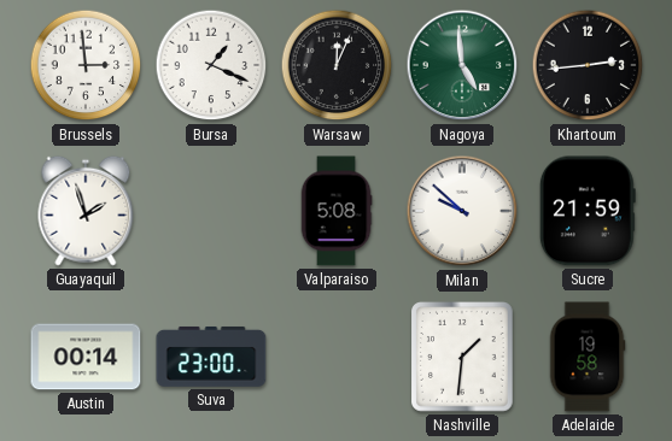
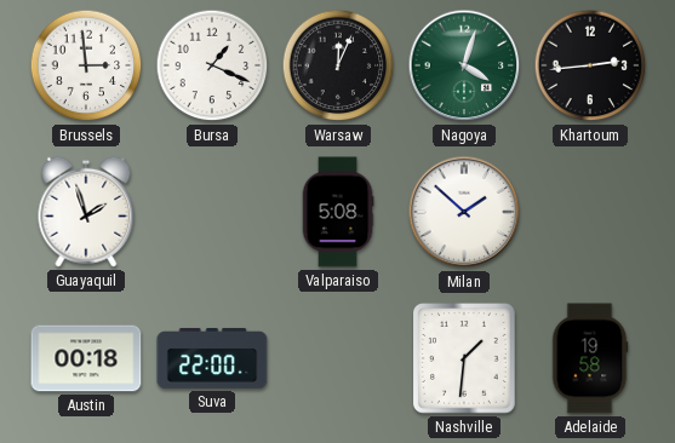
Nagoya: 4:59 -> 4:03
Milan: 9:52 -> 1:52
Sucre: 21:59 -> none
Austin: 00:14 -> 00:18
Suva: 23:00 -> 22:00
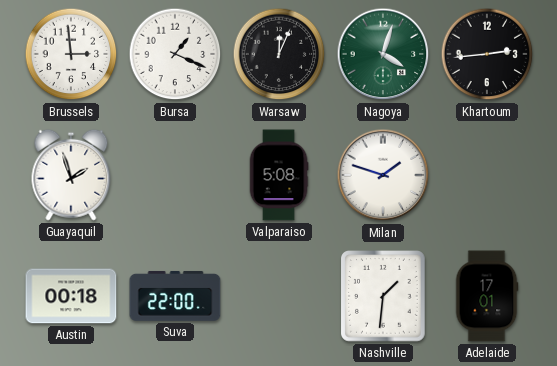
Milan: 1:52 -> 1:48
Adelaide: 19:58 -> 17:01
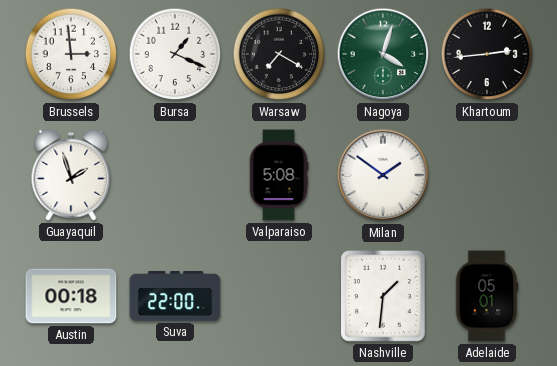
Warsaw: 12:04 -> 7:20
Milan: 1:48 -> 1:51
Adelaide: 17:01 -> 05:01
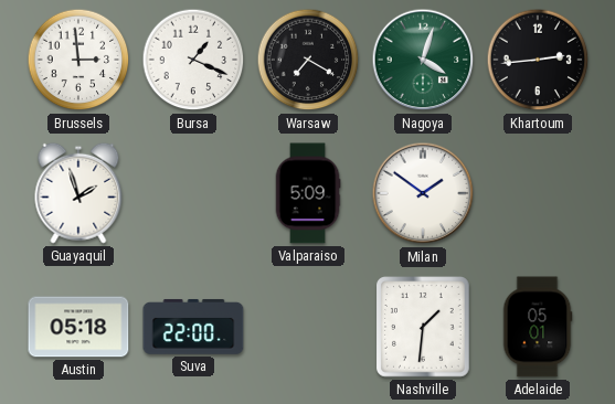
Valparaiso: 5:08 -> 5:09
Austin: 00:18 -> 05:18
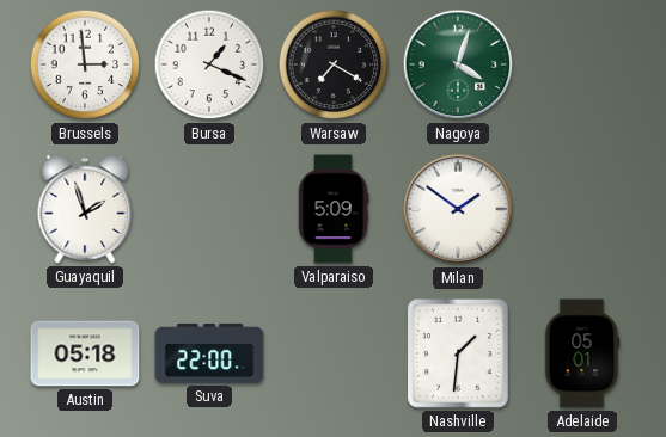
Khartoum: 2:44 -> none
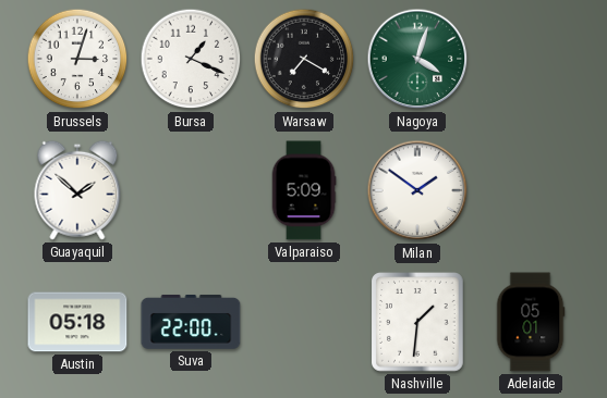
Brussels: 2:59 -> 3:03
Guayaquil: 1:57 -> 1:52
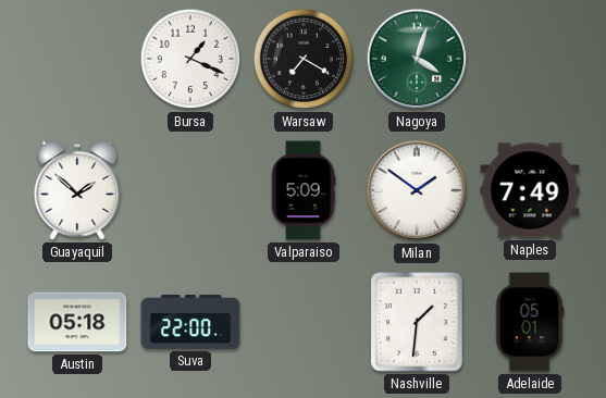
Brussels: 3:03 -> none
Naples: none -> 7:49
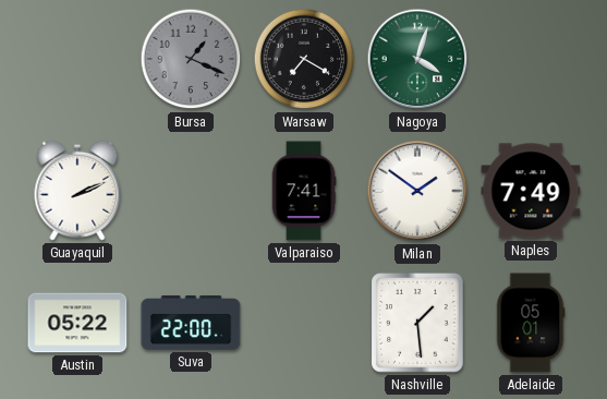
Bursa dial: white -> grey
Guayaquil: 1:52 -> 2:11
Valparaiso: 5:09 -> 7:41
Austin: 05:18 -> 05:22
Nashville: 1:31 -> 1:29
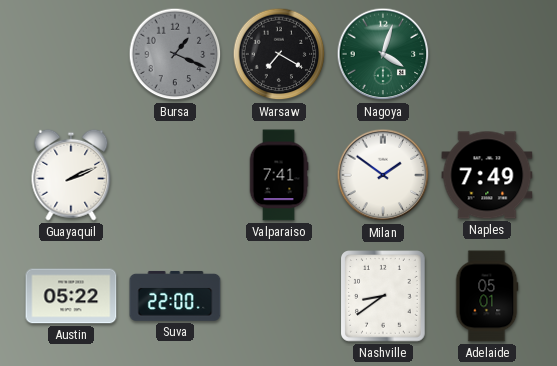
Nashville: 1:29 -> 8:39
